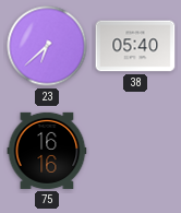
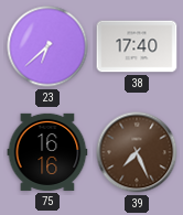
38: 05:40 -> 17:40
39: none -> 7:26
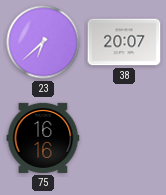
38: 17:40 -> 20:07
39: 7:26 -> none
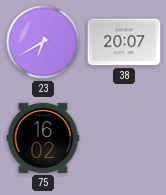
23: 6:38 -> 6:40
75: 16:16 -> 16:02
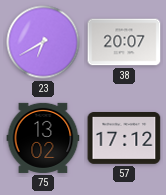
75: 16:02 -> 13:02
57: none -> 17:12
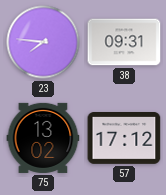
23: 6:40 -> 7:46
38: 20:07 -> 09:31
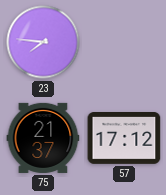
38: 09:31 -> none
75: 13:02 -> 21:37
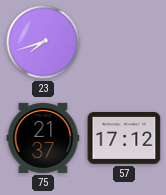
23: 7:46 -> 7:42
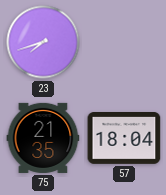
75: 21:37 -> 21:35
57: 17:12 -> 18:04
